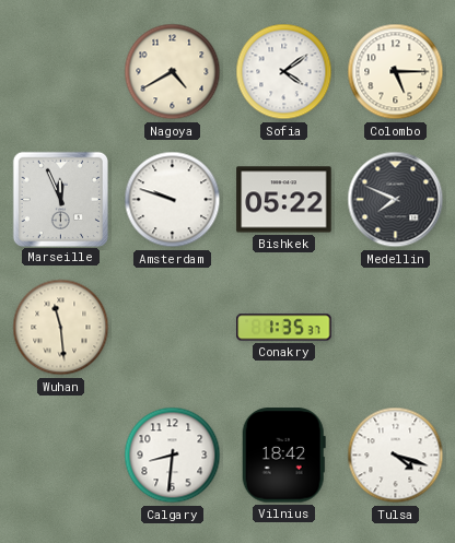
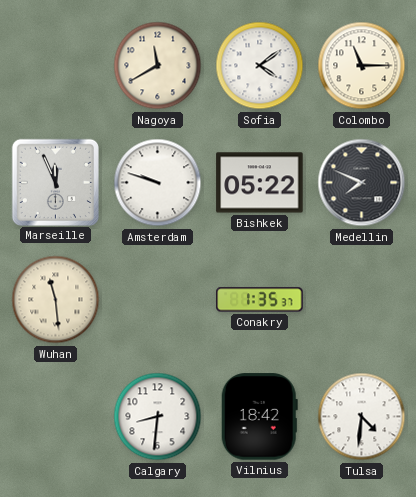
Nagoya: 4:40 -> 11:40
Colombo: 5:15 -> 11:15
Tulsa: 4:18 -> 4:31
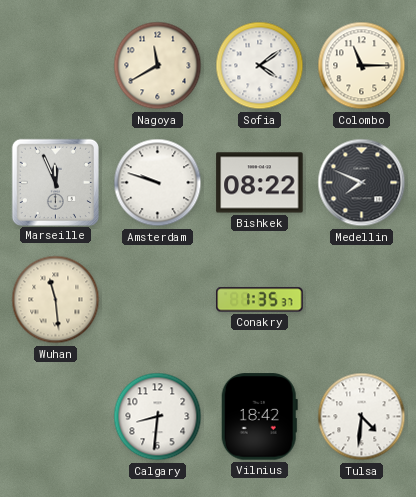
Bishkek: 05:22 -> 08:22
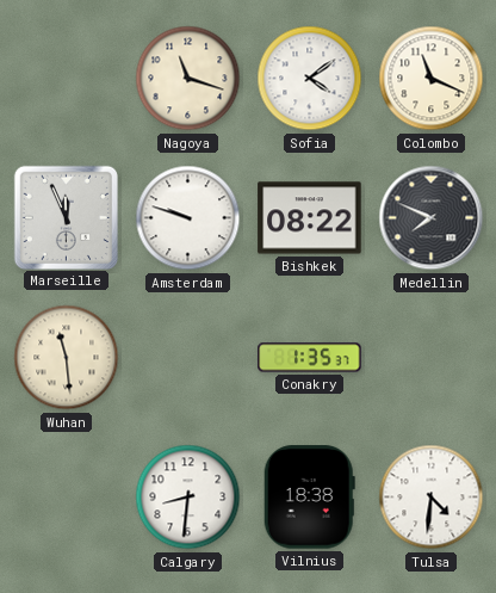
Nagoya: 11:40 -> 11:18
Colombo: 11:15 -> 11:19
Vilnius: 18:42 -> 18:38
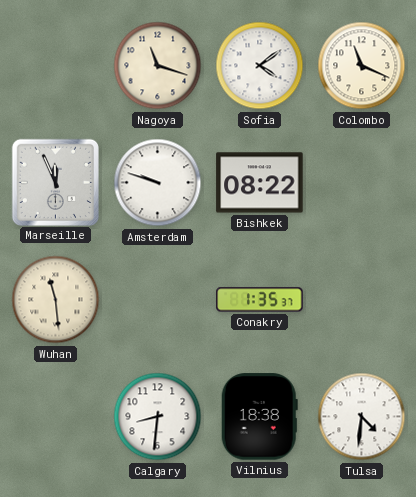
Medellin: 7:49 -> none
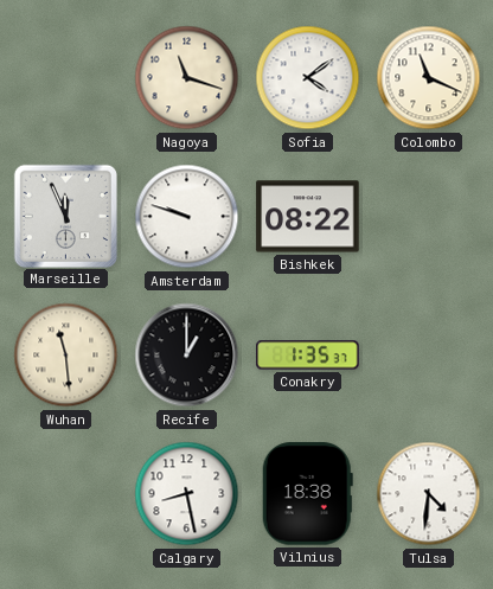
Recife: none -> 1:00
Calgary: 8:31 -> 8:28
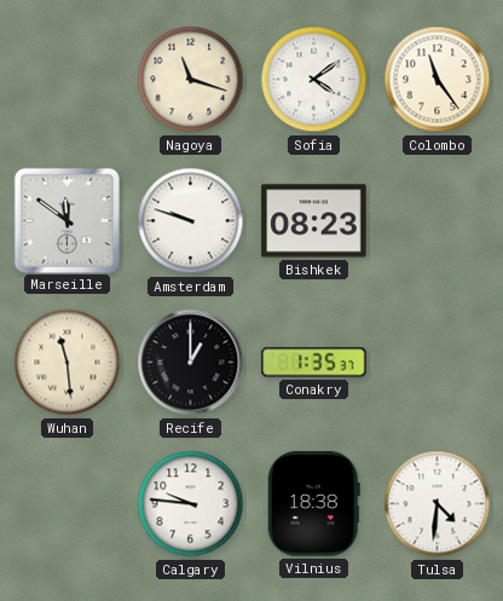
Colombo: 11:19 -> 11:24
Marseille: 11:56 -> 11:51
Bishkek: 08:22 -> 08:23
Calgary: 8:28 -> 9:46
